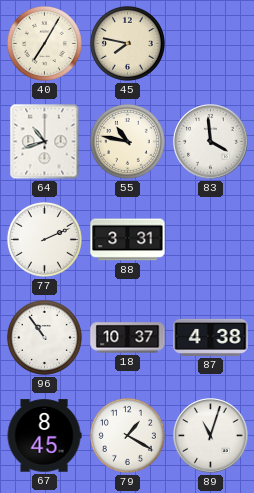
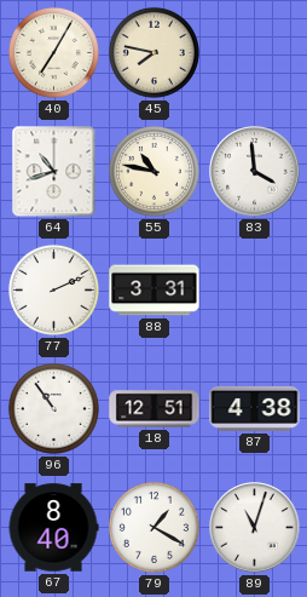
18: 10:37 -> 12:51
67: 8:45 -> 8:40
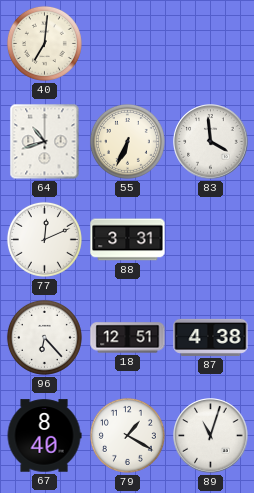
40: 7:05 -> 7:01
45: 7:47 -> none
55: 10:47 -> 6:34
77: 2:11 -> 12:11
96: 10:54 -> 6:23
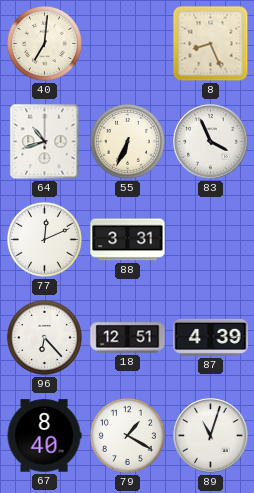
8: none -> 8:26
83: 3:59 -> 3:56
87: 4:38 -> 4:39
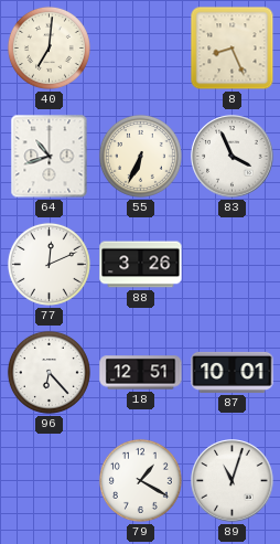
88: 3:31 -> 3:26
87: 4:39 -> 10:01
67: 8:40 -> none
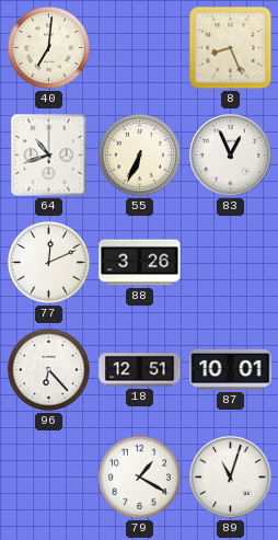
83: 3:56 -> 12:56
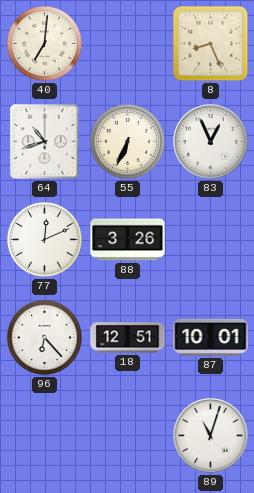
79: 1:20 -> none
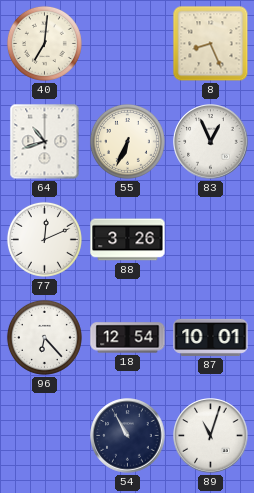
18: 12:51 -> 12:54
54: none -> 10:55
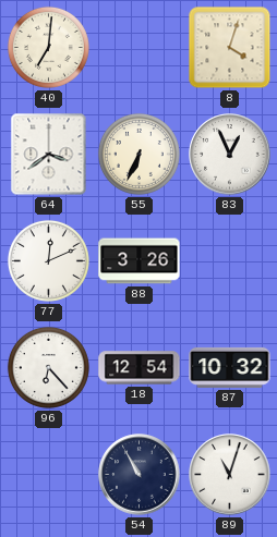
8: 8:26 -> 4:03
64: 10:42 -> 3:39
87: 10:01 -> 10:32
